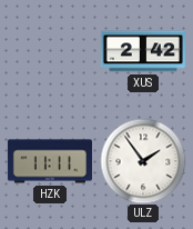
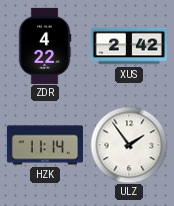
ZDR: none -> 4:22
HZK: 11:11 -> 11:14
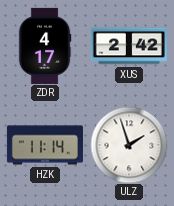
ZDR: 4:22 -> 4:17
ULZ: 1:54 -> 1:57
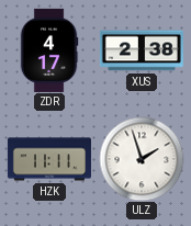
XUS: 2:42 -> 2:38
HZK: 11:14 -> 11:11
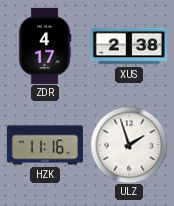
HZK: 11:11 -> 11:16
